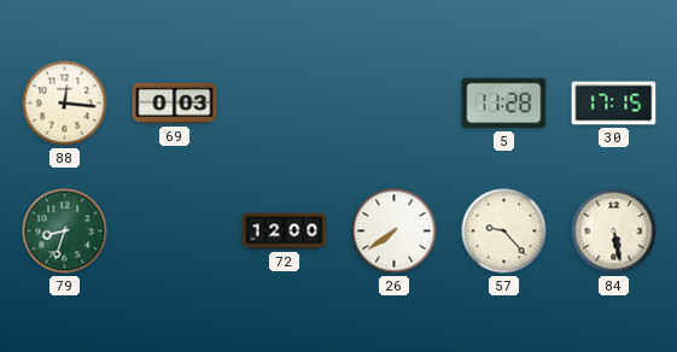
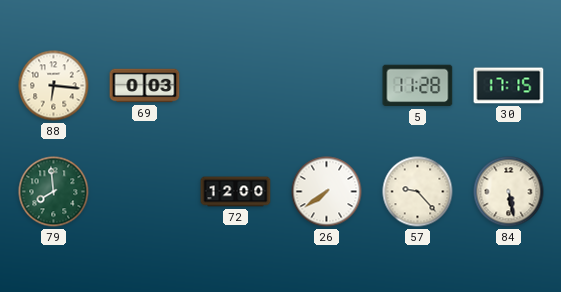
88: 12:16 -> 6:16
79: 8:33 -> 7:59
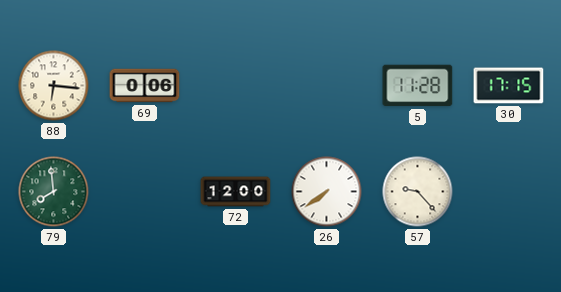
69: 0:03 -> 0:06
84: 5:28 -> none
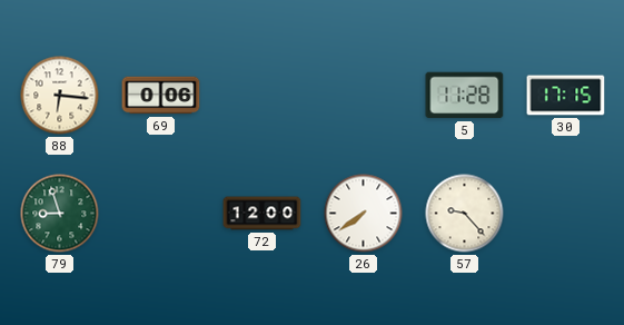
79: 7:59 -> 8:57
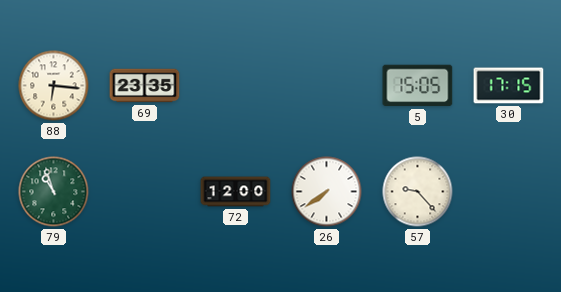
69: 0:06 -> 23:35
5: 11:28 -> 15:05
79: 8:57 -> 10:57
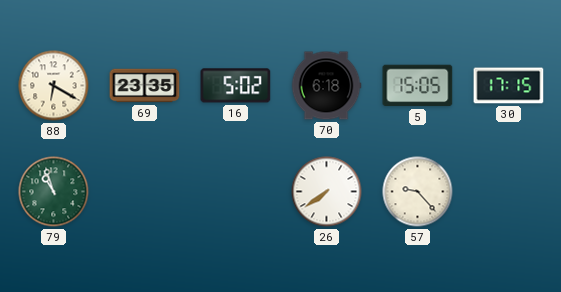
88: 6:16 -> 6:20
16: none -> 5:02
70: none -> 6:18
72: 12:00 -> none
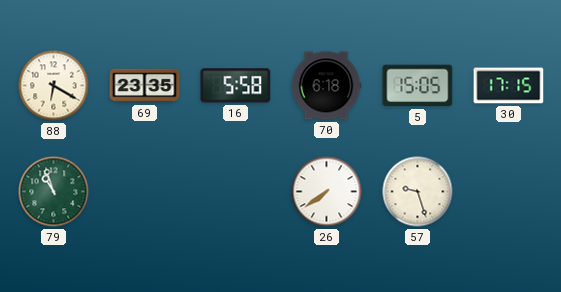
16: 5:02 -> 5:58
57: 9:23 -> 9:27
